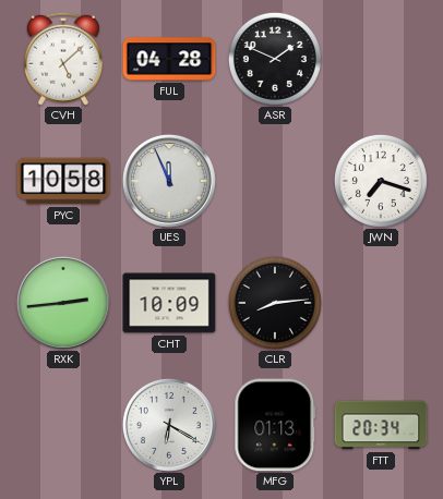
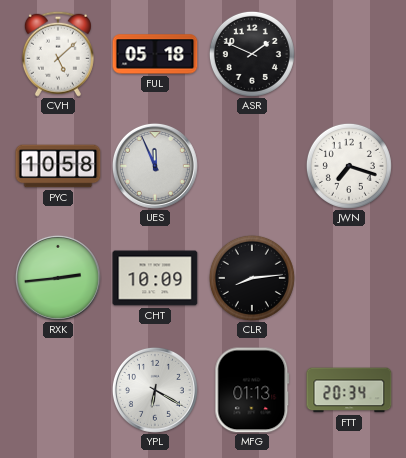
FUL: 04:28 -> 05:18
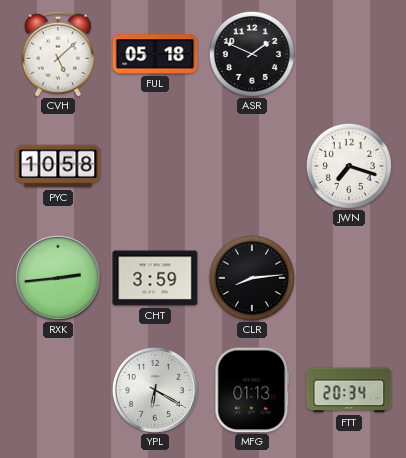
UES: 11:56 -> none
CHT: 10:09 -> 3:59
